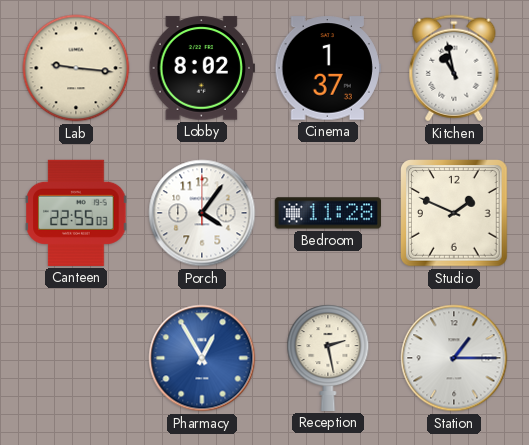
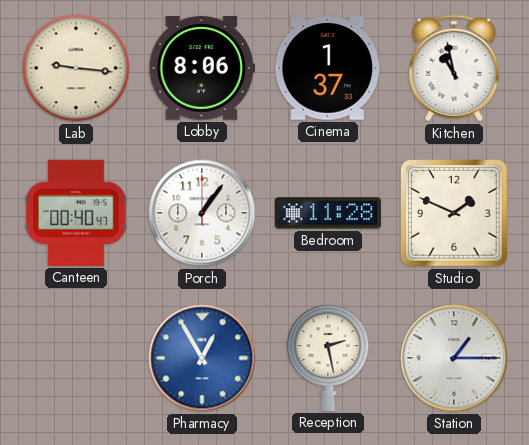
Lobby: 8:02 -> 8:06
Canteen: 22:55 -> 00:40
Porch: 4:06 -> 1:06
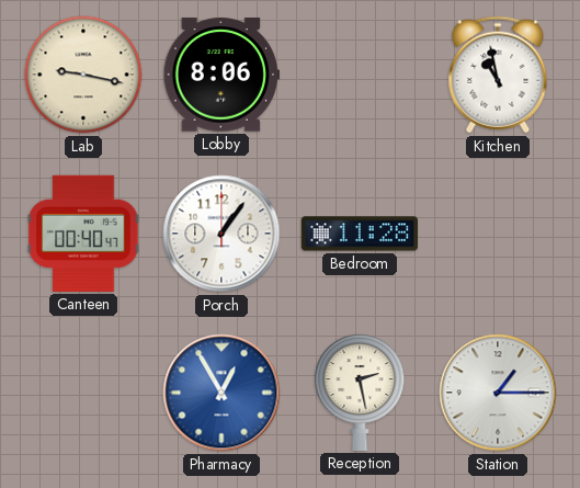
Lab: 9:16 -> 9:17
Cinema: 1:37 -> none
Studio: 1:49 -> none
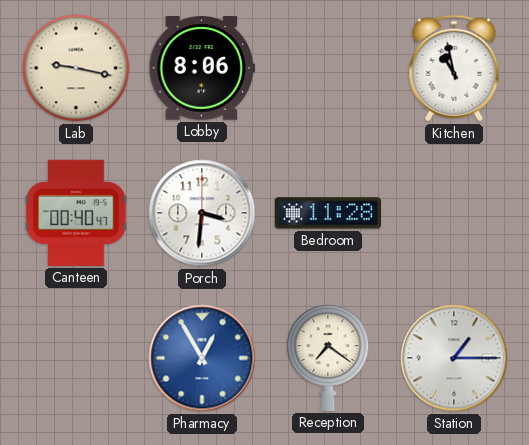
Porch: 1:06 -> 3:31
Reception: 2:28 -> 7:21
